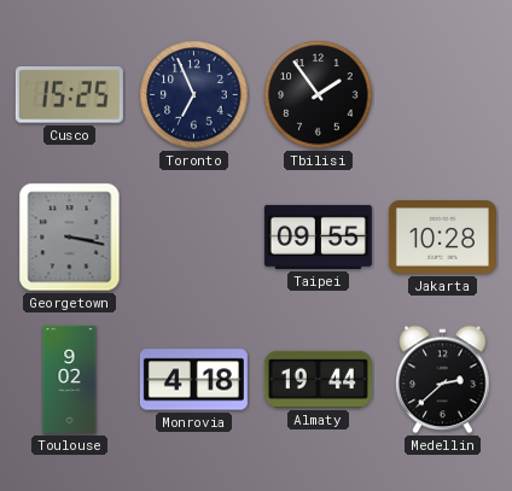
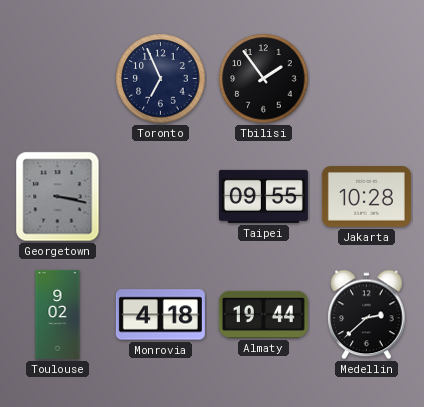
Cusco: 15:25 -> none
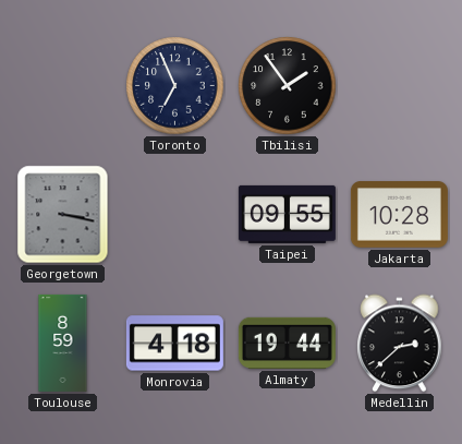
Toulouse: 9:02 -> 8:59
